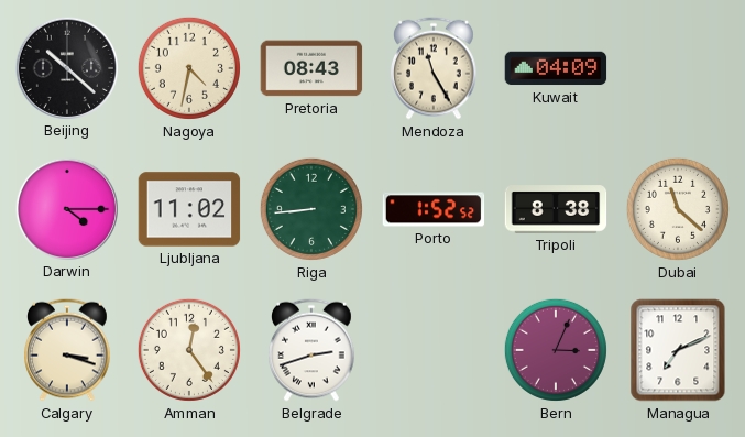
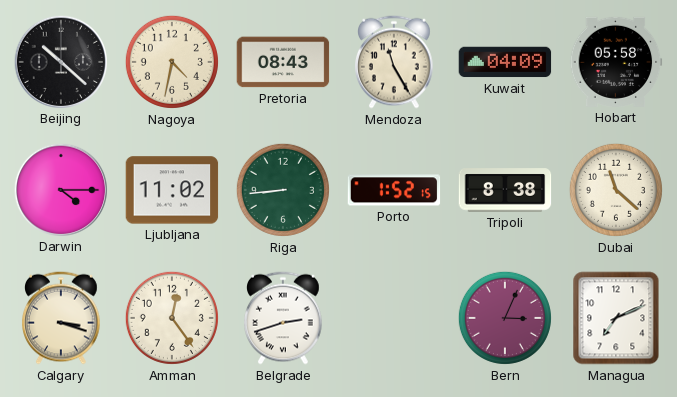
Hobart: none -> 05:58
Porto: 1:52:52 -> 1:52:15
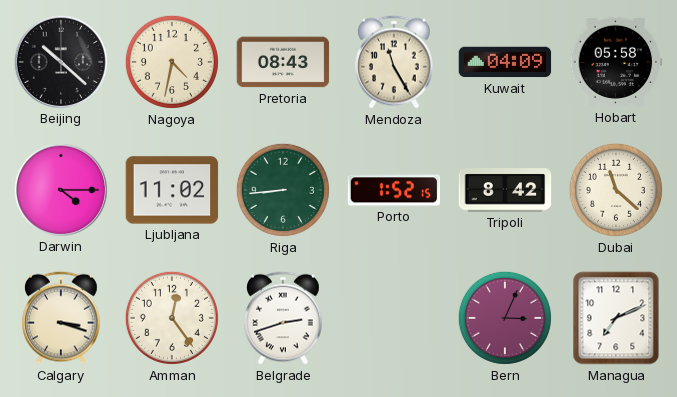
Tripoli: 8:38 -> 8:42
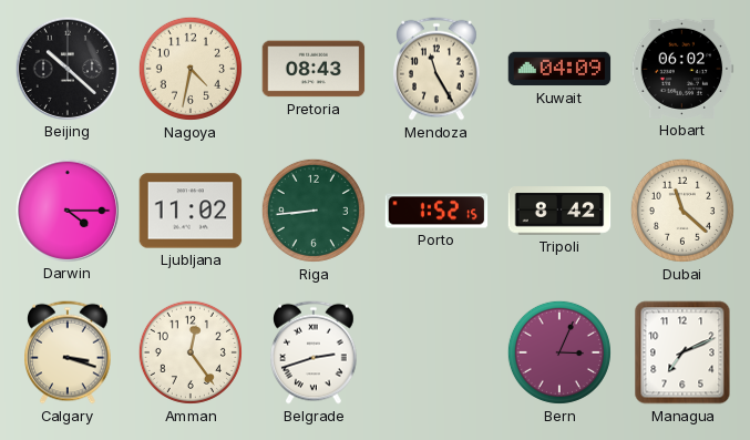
Hobart: 05:58 -> 06:02
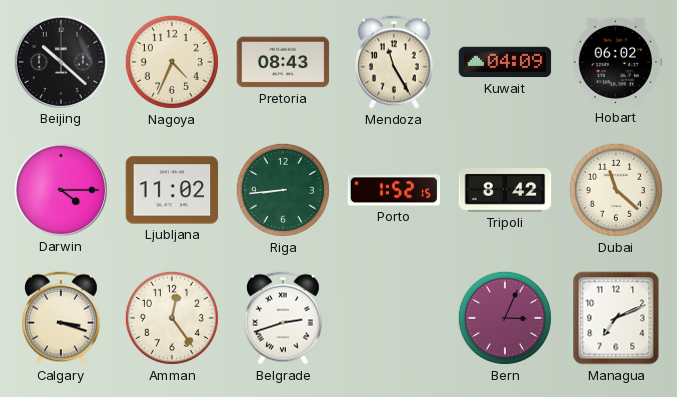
Nagoya: 4:32 -> 4:34
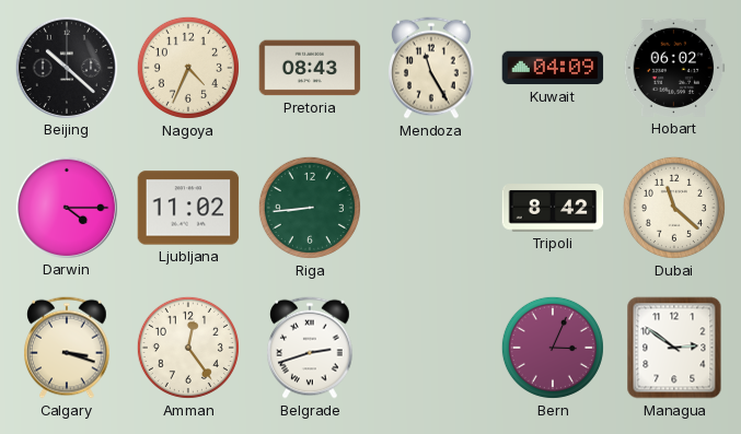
Porto: 1:52 -> none
Managua: 7:11 -> 2:51
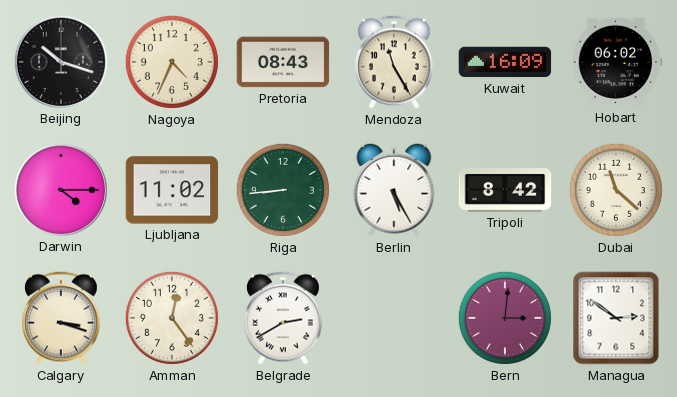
Beijing: 10:22 -> 10:18
Kuwait: 04:09 -> 16:09
Berlin: none -> 5:25
Belgrade: 2:42 -> 2:40
Bern: 3:04 -> 3:01
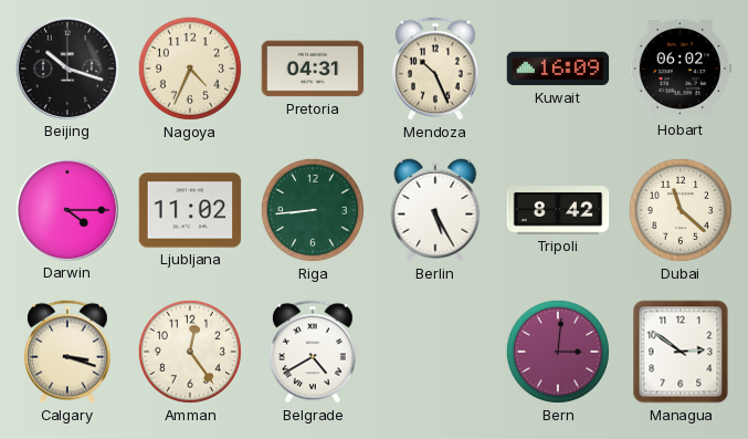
Pretoria: 08:43 -> 04:31
Mendoza: 11:25 -> 10:26
Belgrade: 2:40 -> 4:40
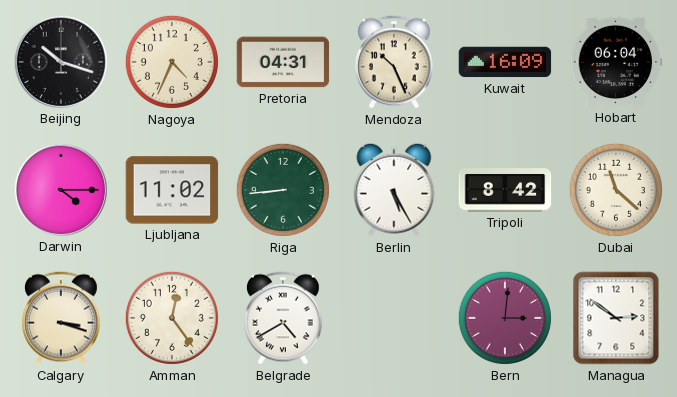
Hobart: 06:02 -> 06:04
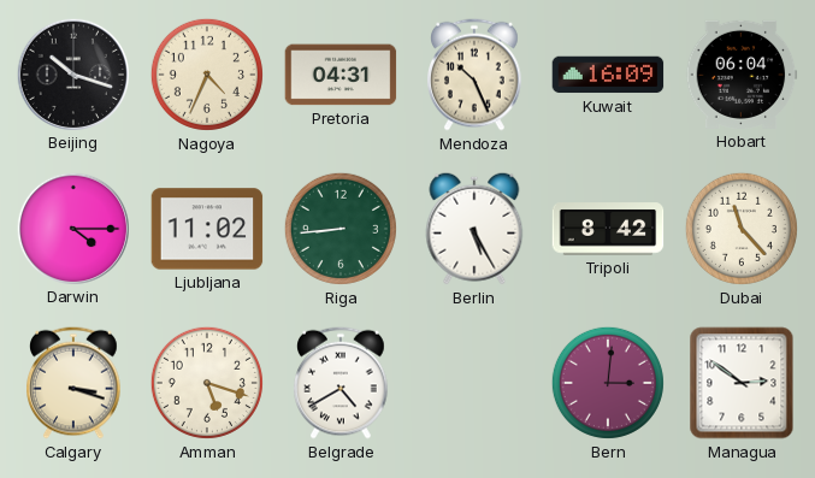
Dubai: 11:22 -> 11:23
Amman: 12:24 -> 5:18
